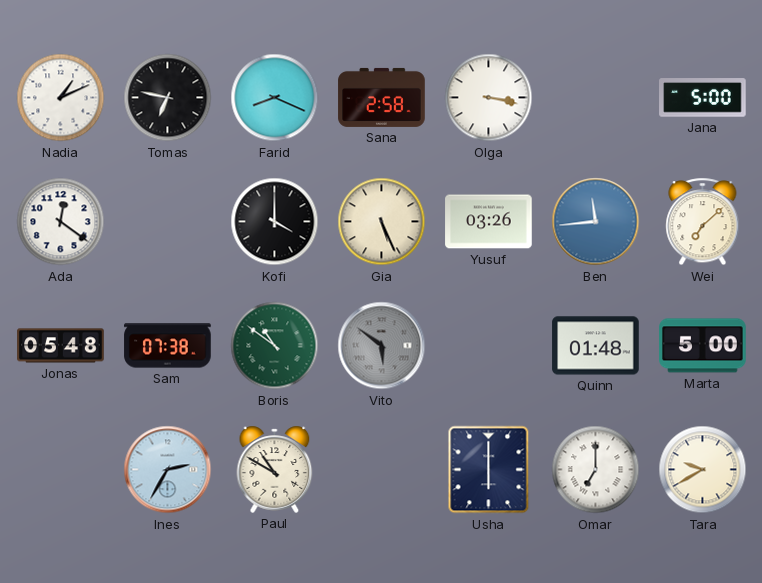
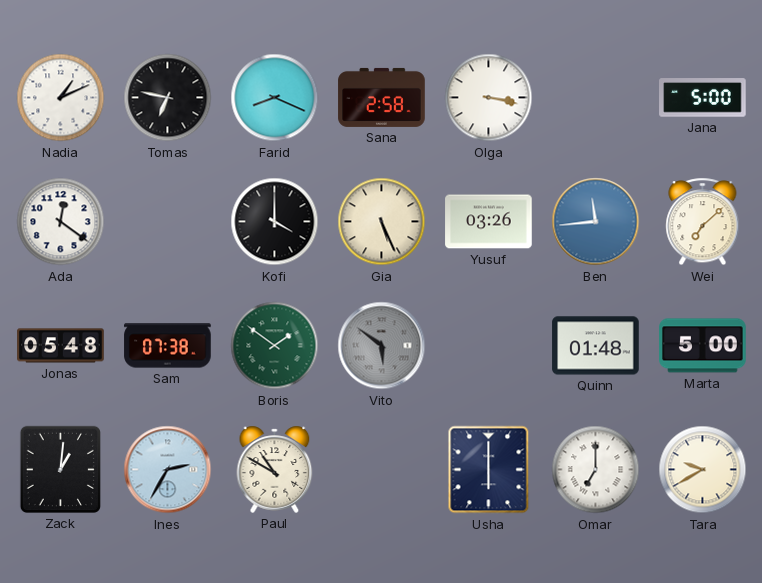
Boris: 10:51 -> 1:51
Zack: none -> 1:01
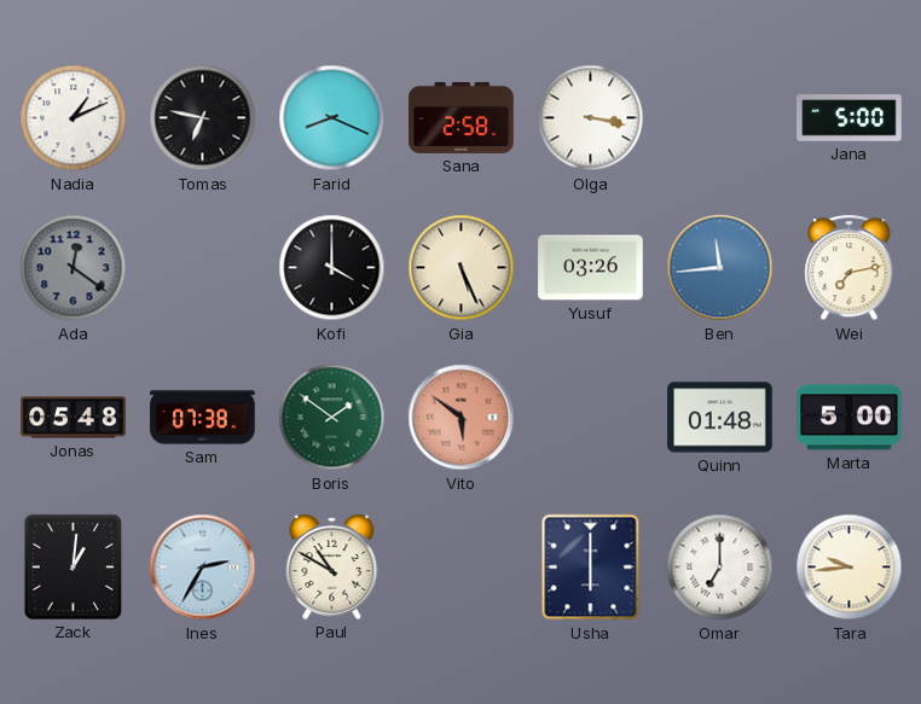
Ada dial: white -> grey
Wei: 7:08 -> 7:13
Vito dial: grey -> salmon
Tara: 9:40 -> 9:44
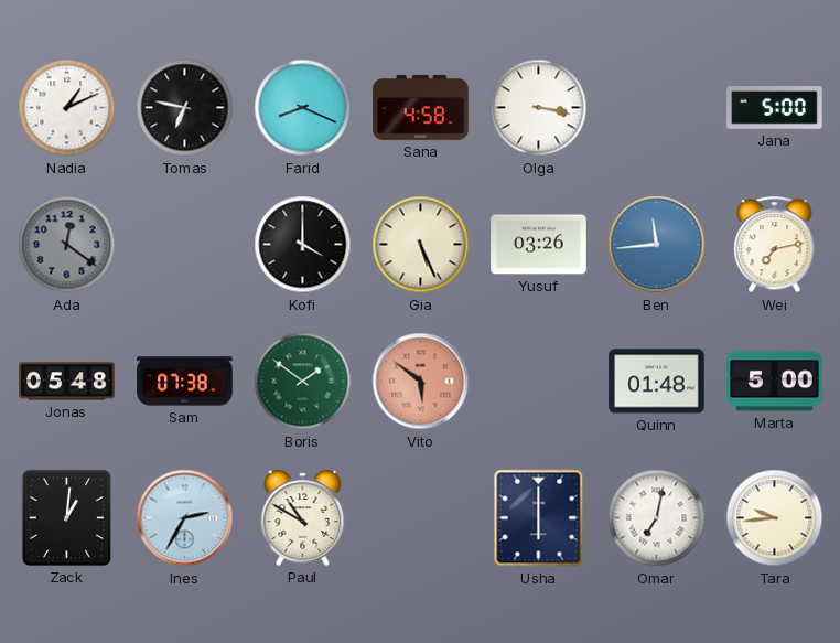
Sana: 2:58 -> 4:58
Omar: 7:00 -> 7:02
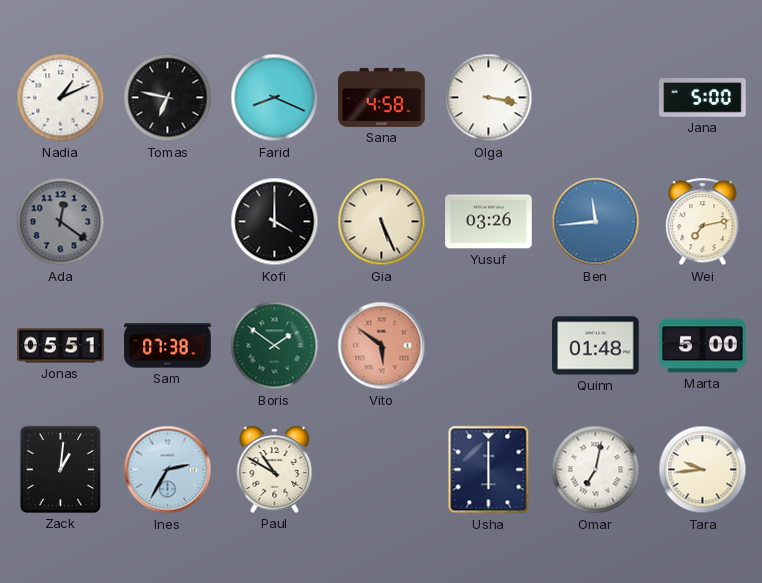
Jonas: 05:48 -> 05:51
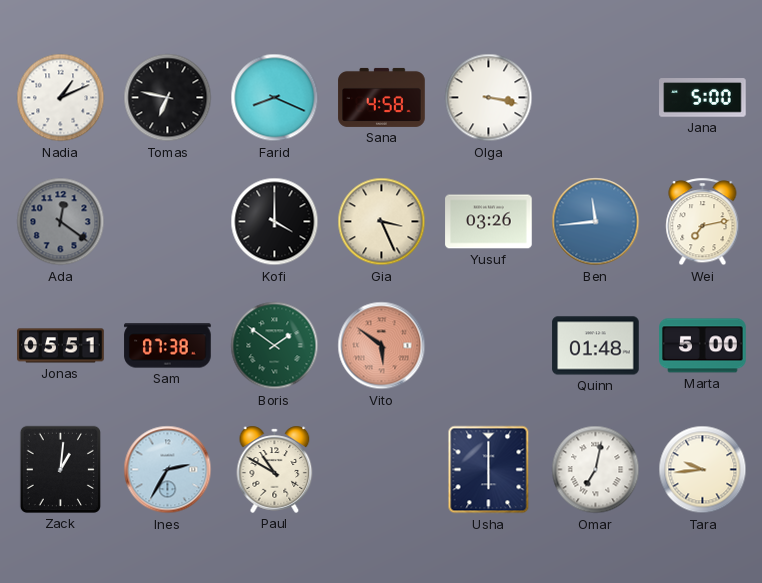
Gia: 5:26 -> 3:26
